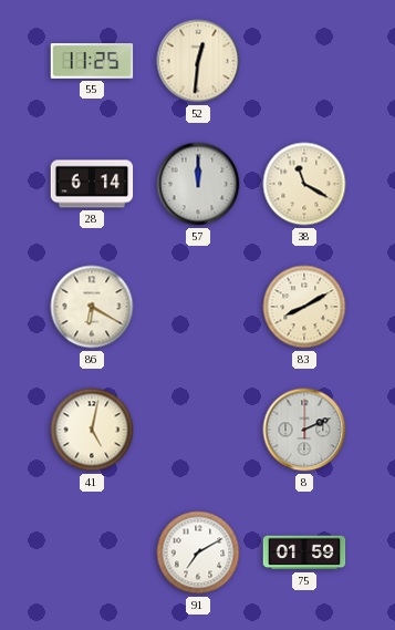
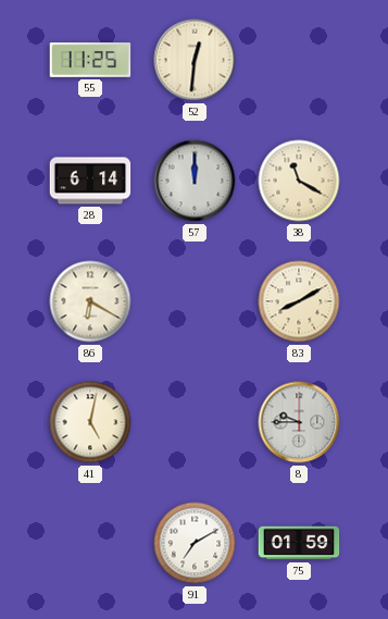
8: 2:11 -> 9:45
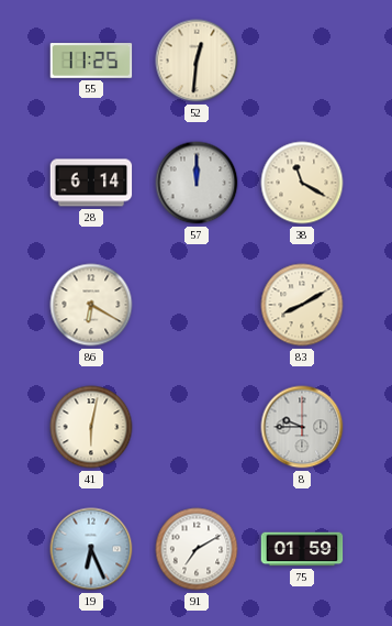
41: 5:02 -> 6:02
19: none -> 6:26
